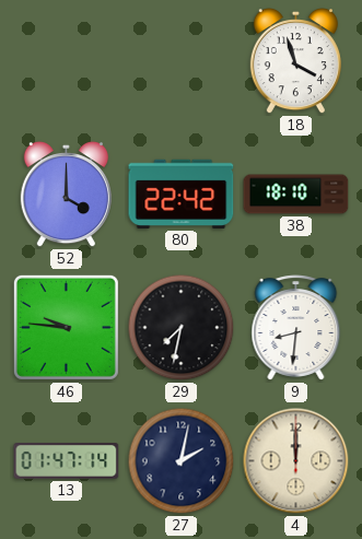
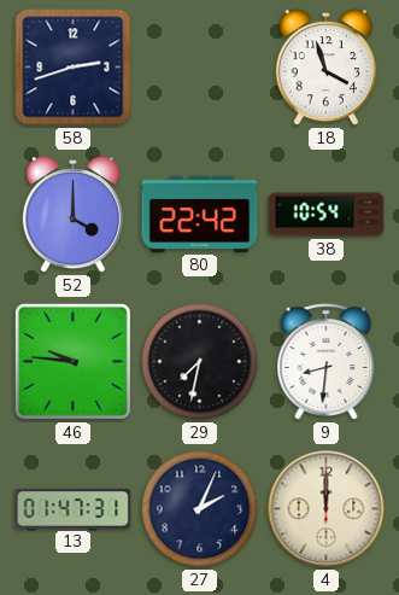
58: none -> 2:42
38: 18:10 -> 10:54
13: 01:47:14 -> 01:47:31
27: 2:02 -> 2:04
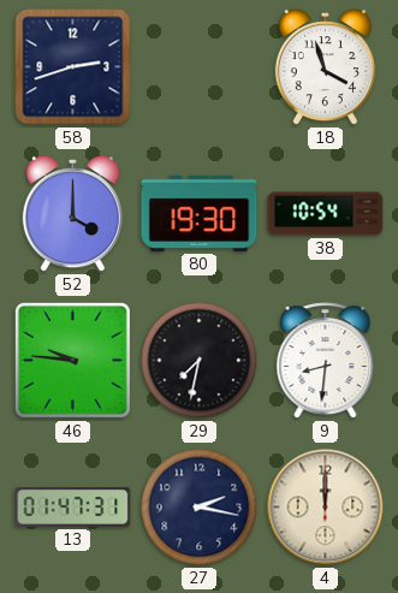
80: 22:42 -> 19:30
27: 2:04 -> 2:17
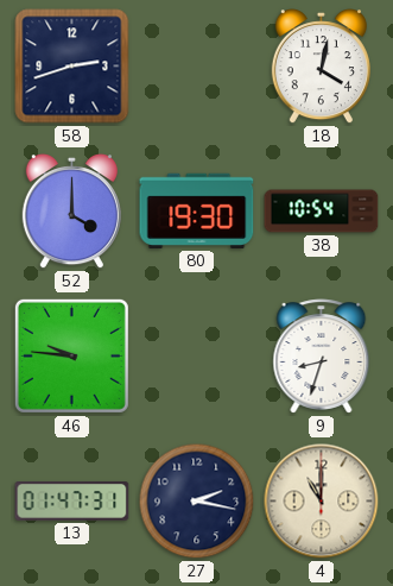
18: 3:57 -> 4:02
29: 7:32 -> none
9: 8:31 -> 8:33
4: 12:00 -> 11:00
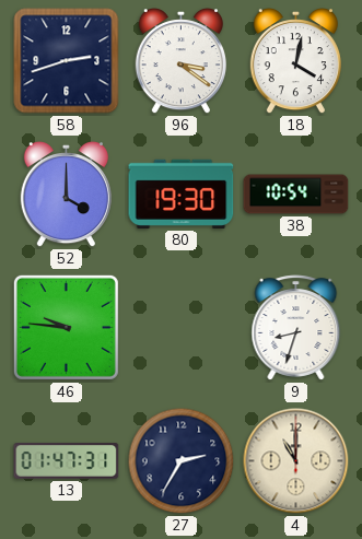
96: none -> 3:21
27: 2:17 -> 2:35
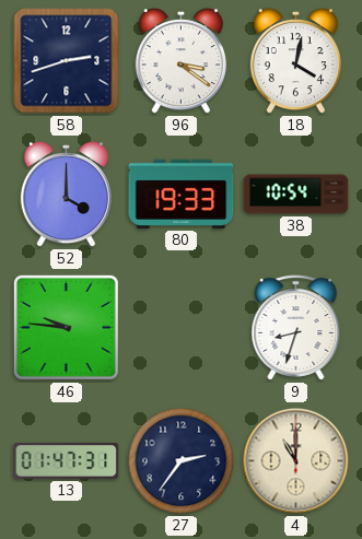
80: 19:30 -> 19:33
27: 2:35 -> 2:36
